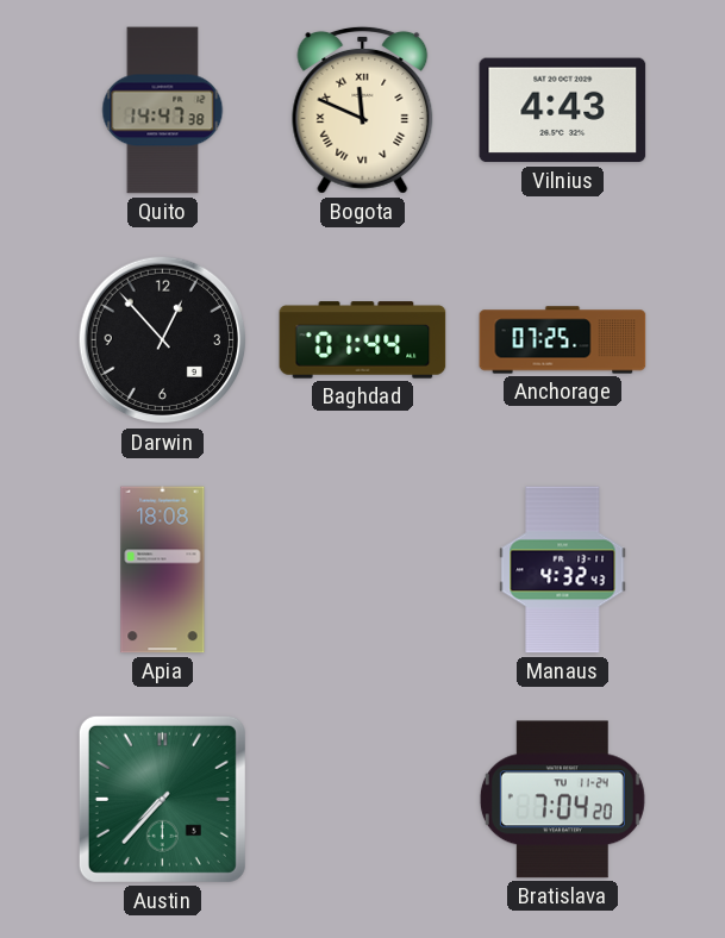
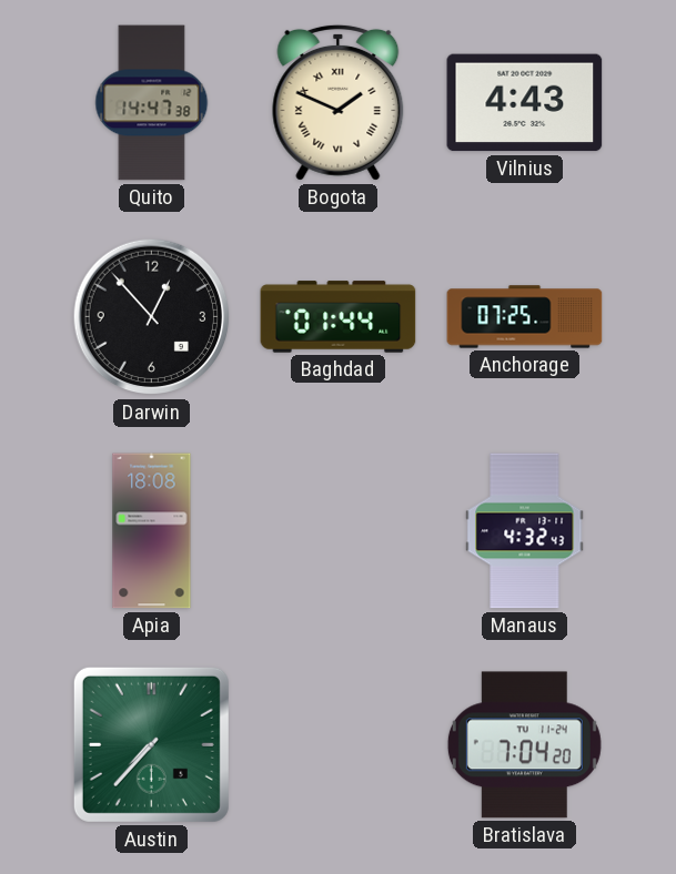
Bogota: 11:49 -> 1:49
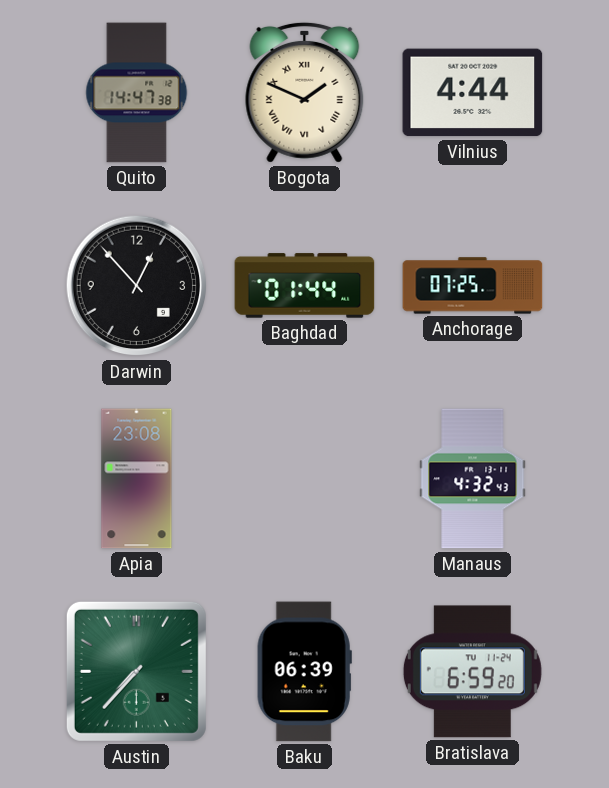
Vilnius: 4:43 -> 4:44
Apia: 18:08 -> 23:08
Baku: none -> 06:39
Bratislava: 7:04 -> 6:59
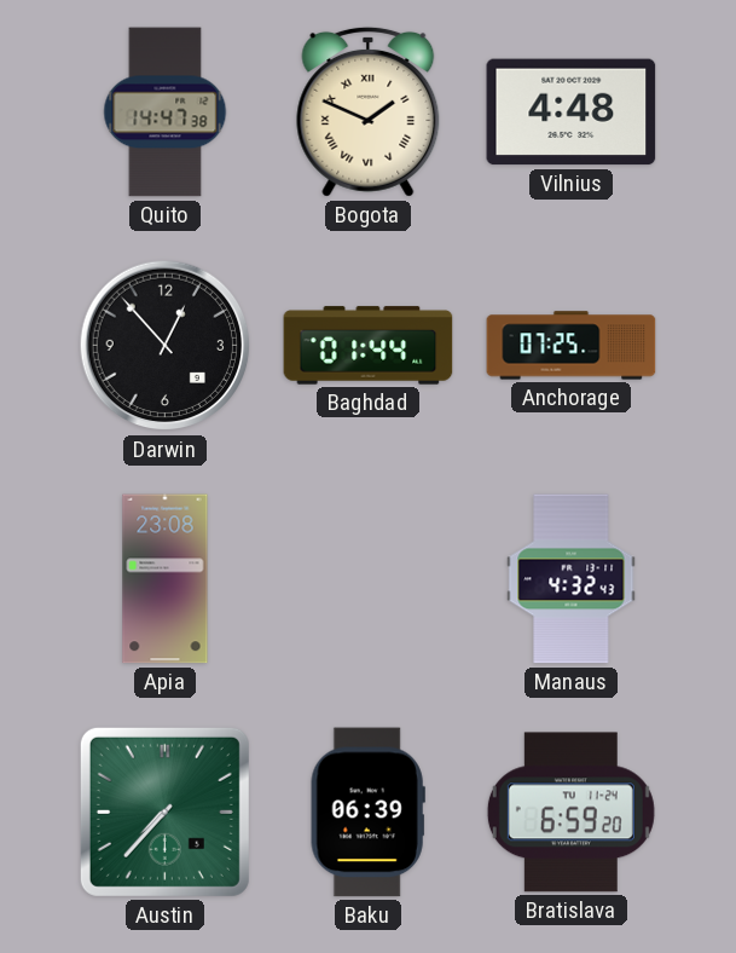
Vilnius: 4:44 -> 4:48
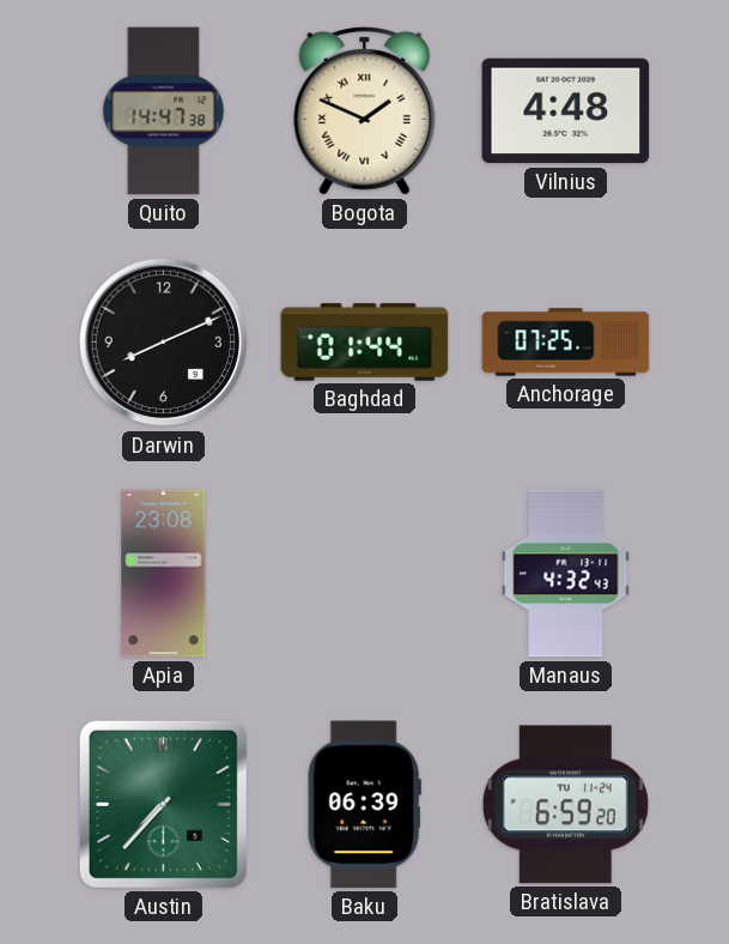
Darwin: 12:53 -> 8:11
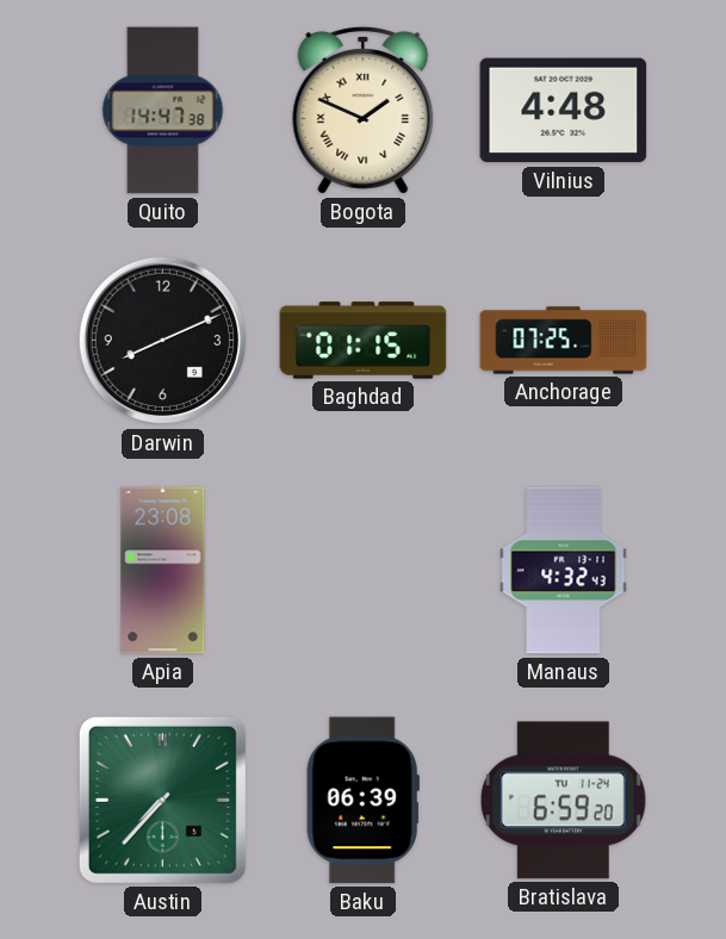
Baghdad: 01:44 -> 01:15
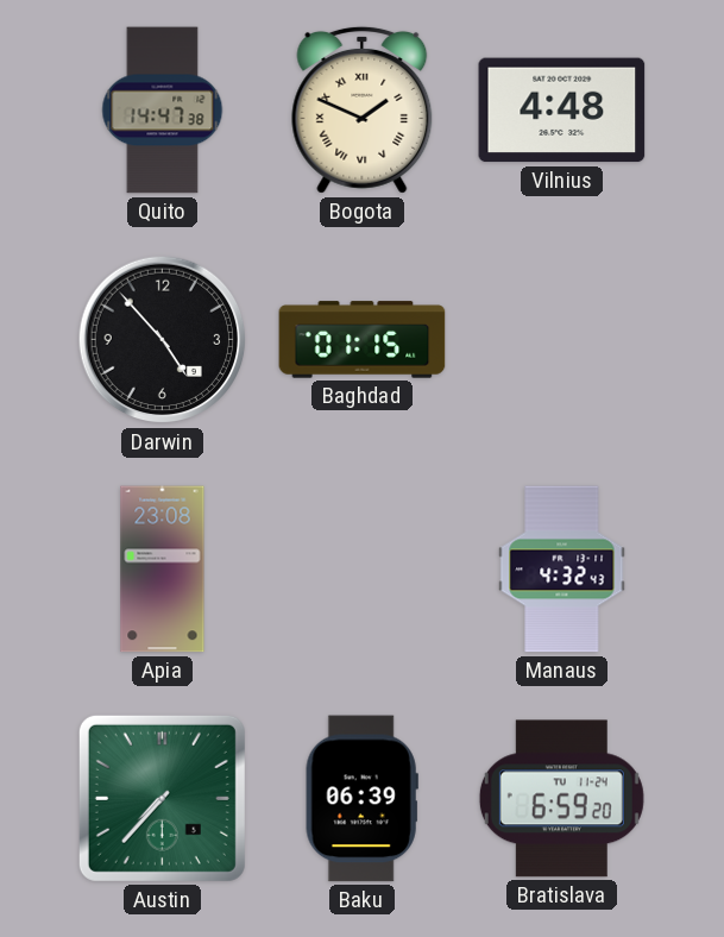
Darwin: 8:11 -> 4:53
Anchorage: 07:25 -> none
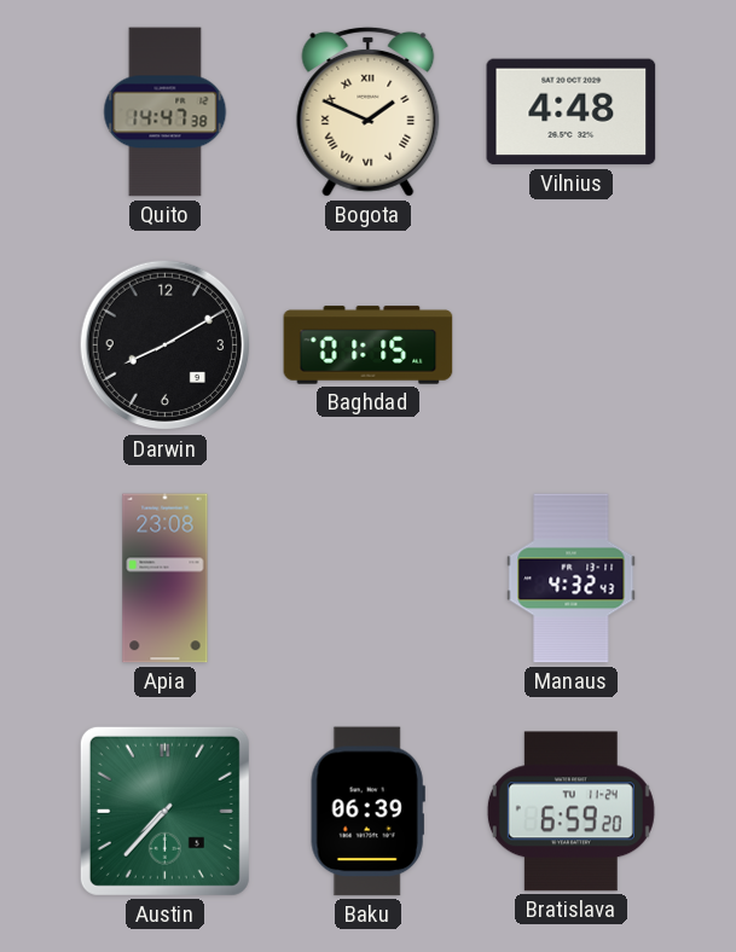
Darwin: 4:53 -> 8:10
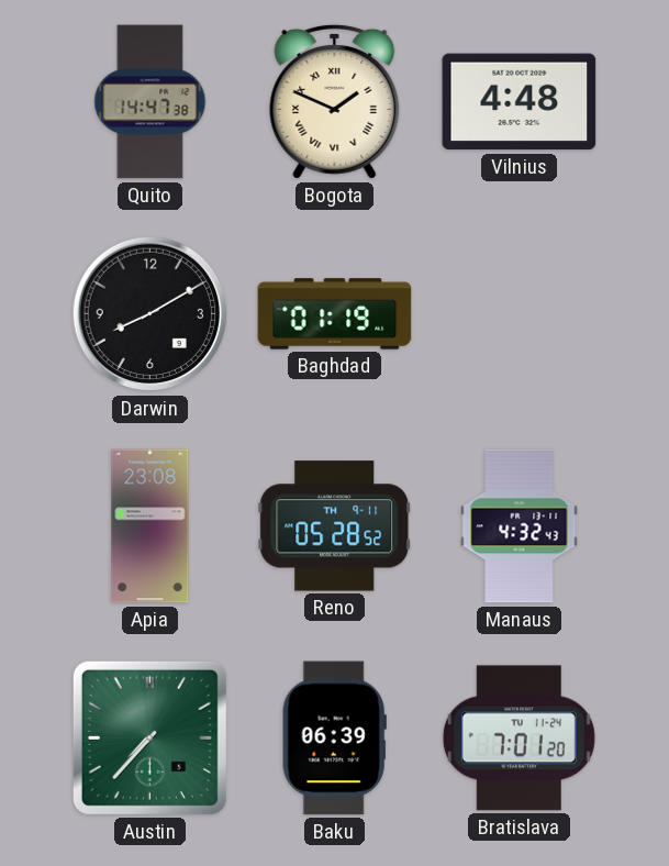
Baghdad: 01:15 -> 01:19
Reno: none -> 05:28
Bratislava: 6:59 -> 7:01
